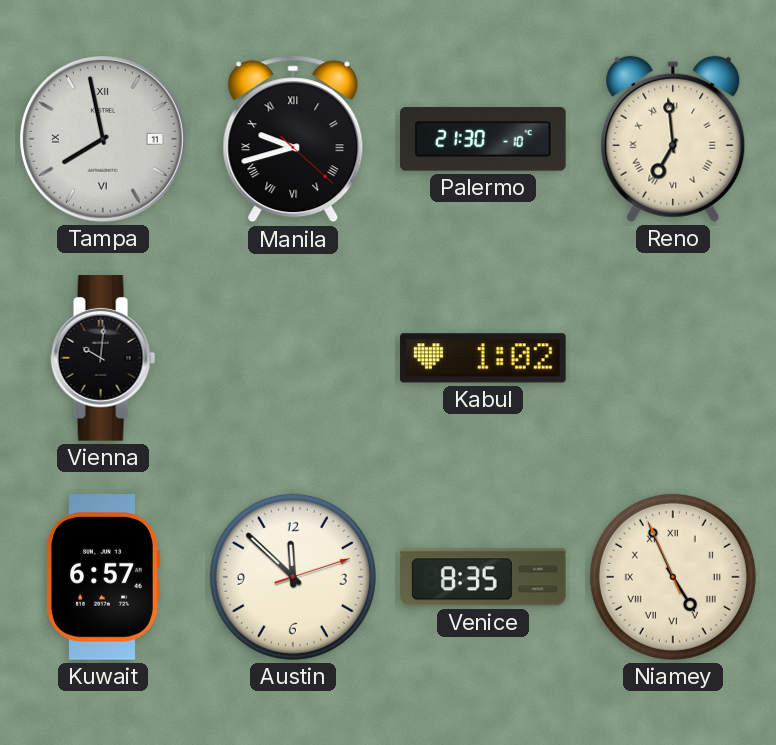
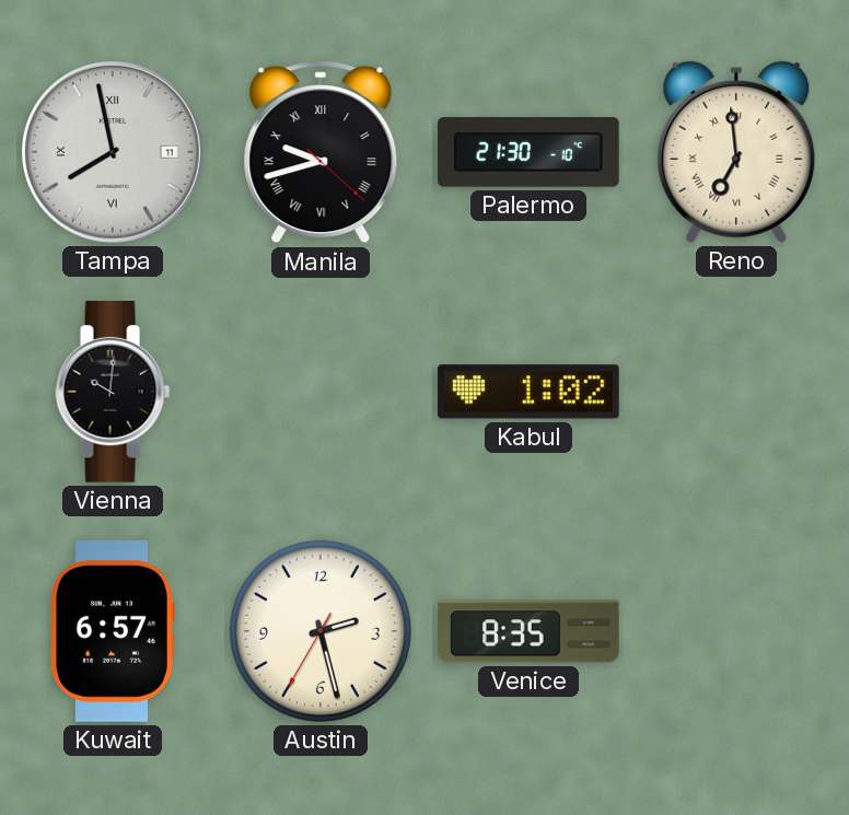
Austin: 11:52 -> 2:27
Niamey: 4:55 -> none
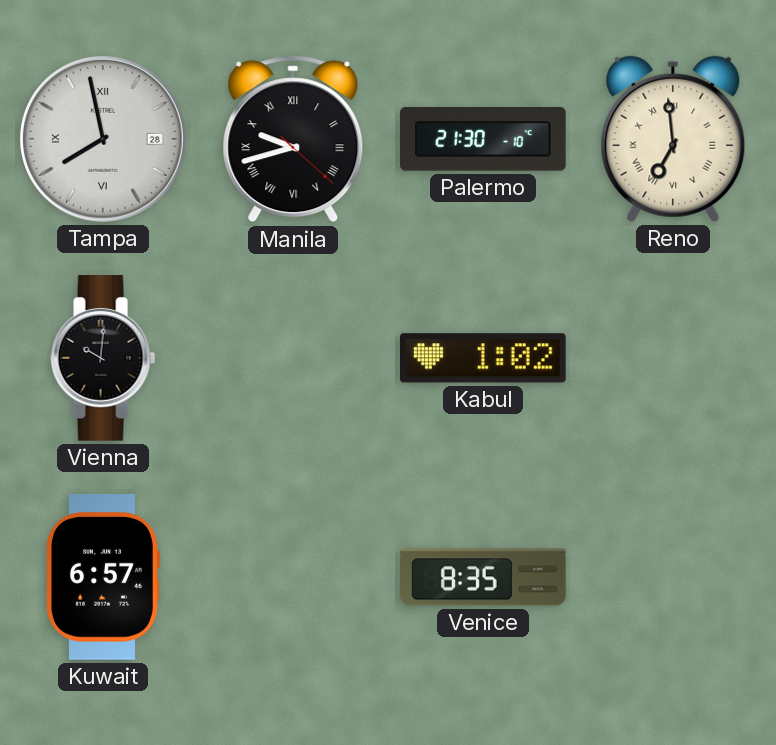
Tampa date: 11 -> 28
Austin: 2:27 -> none
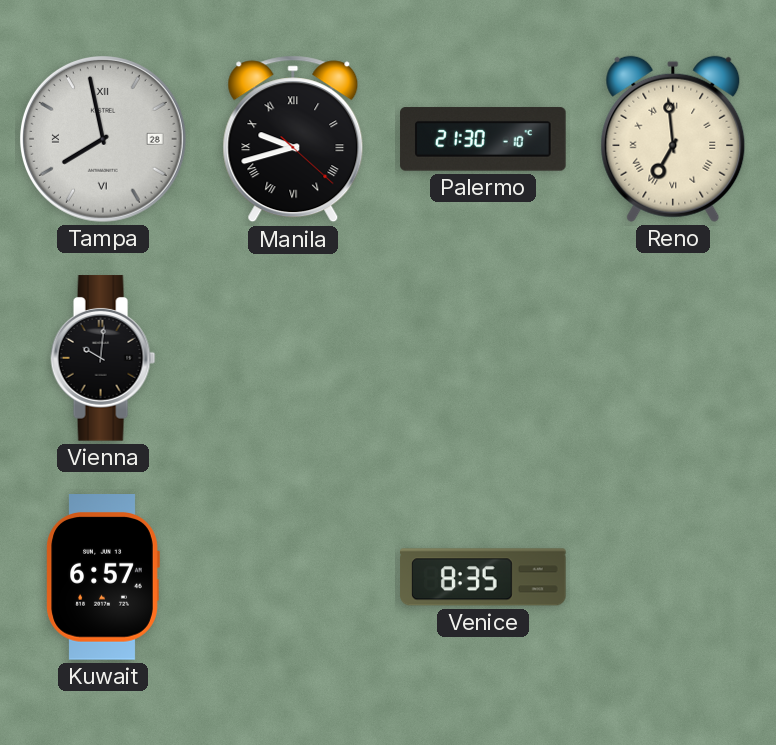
Kabul: 1:02 -> none
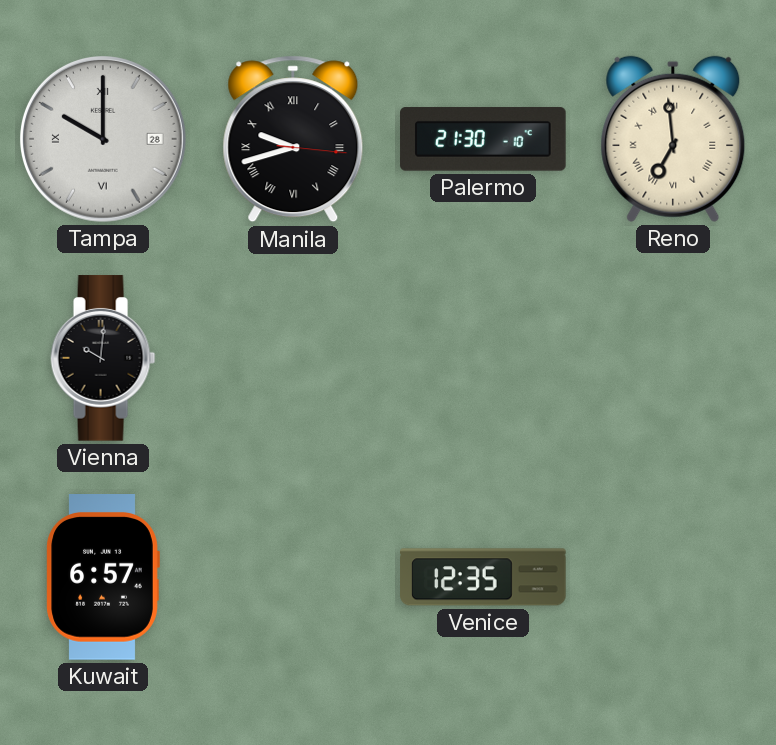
Tampa: 7:58 -> 10:00
Manila: 9:42:22 -> 9:42:16
Venice: 8:35 -> 12:35
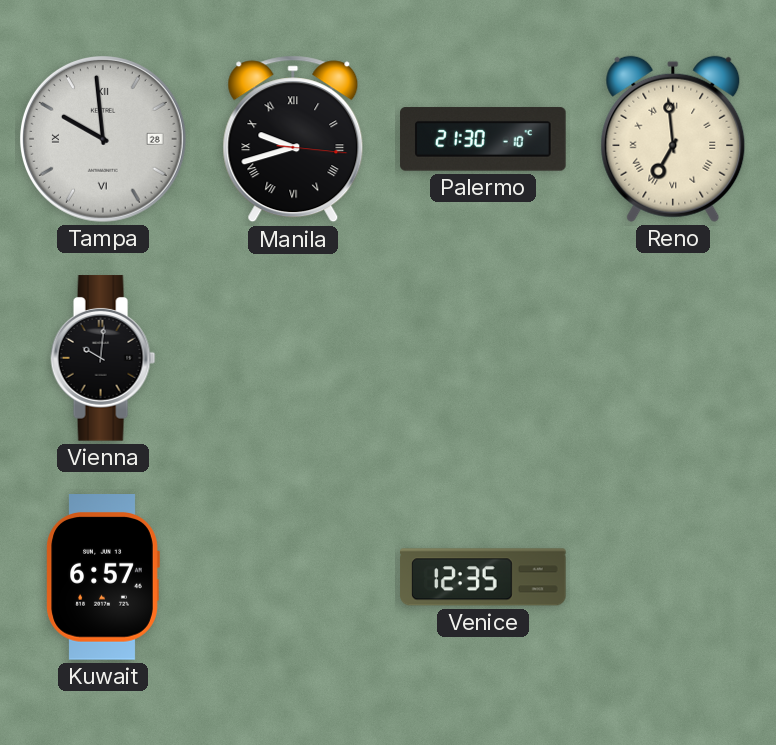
Tampa: 10:00 -> 9:59
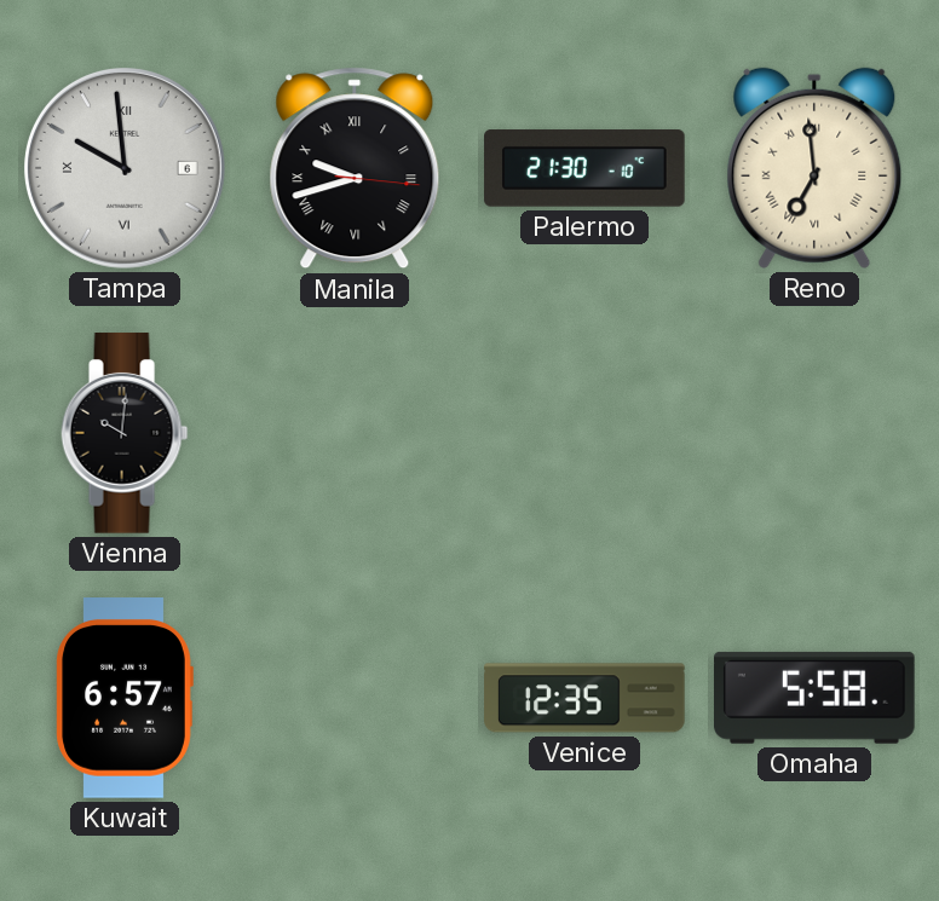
Tampa date: 28 -> 6
Omaha: none -> 5:58
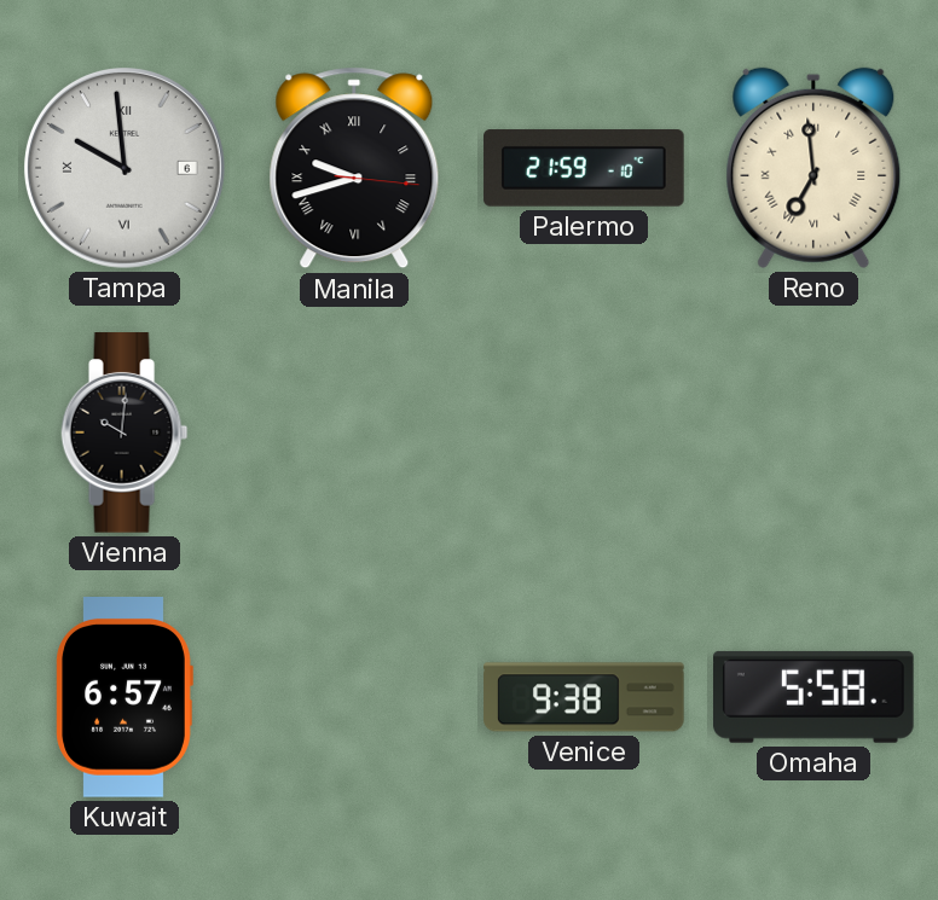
Palermo: 21:30 -> 21:59
Venice: 12:35 -> 9:38
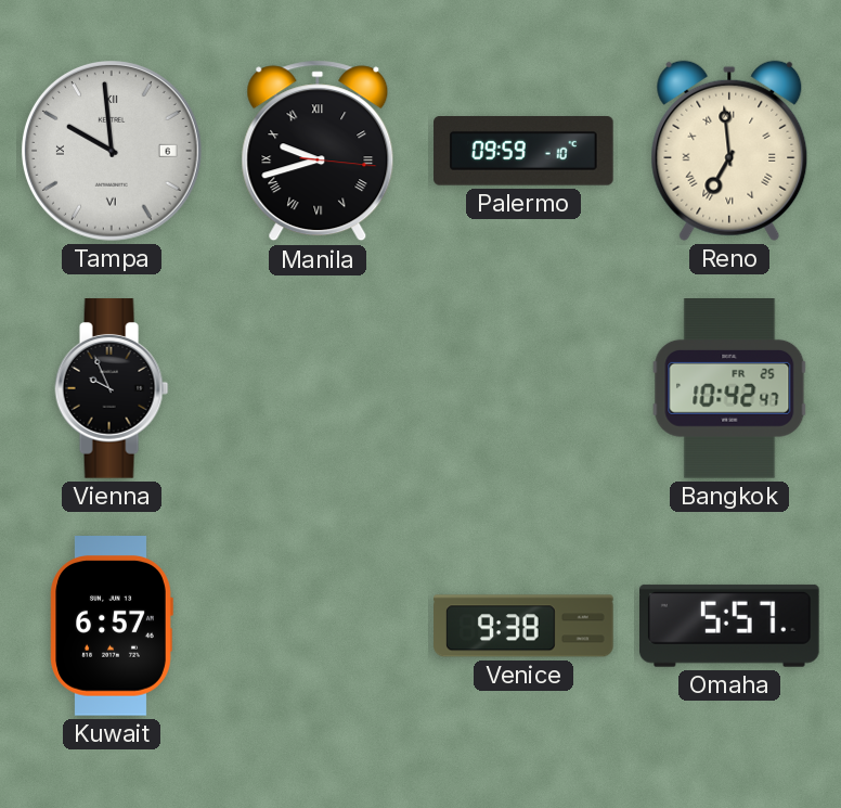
Palermo: 21:59 -> 09:59
Vienna: 10:01 -> 9:56
Bangkok: none -> 10:42
Omaha: 5:58 -> 5:57
